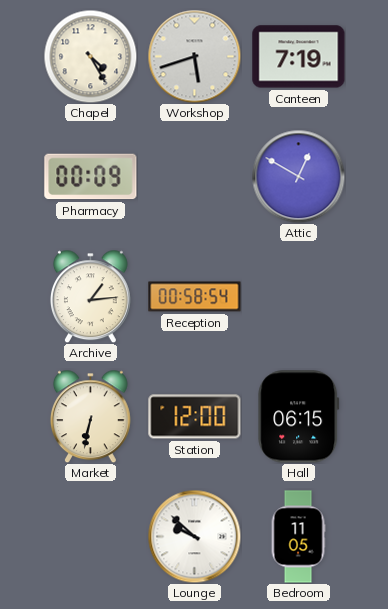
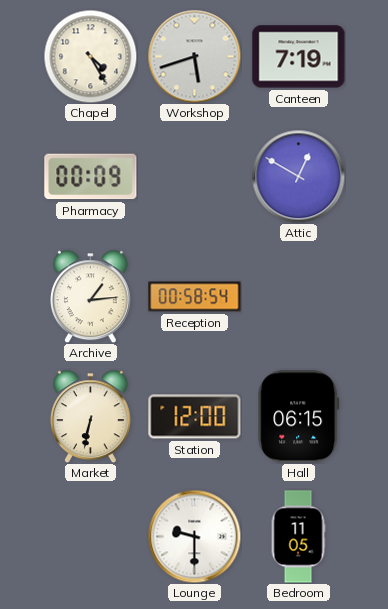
Lounge: 9:52 -> 9:30
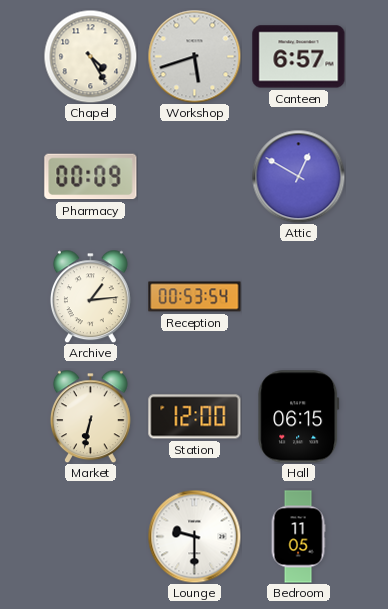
Canteen: 7:19 -> 6:57
Reception: 00:58 -> 00:53
